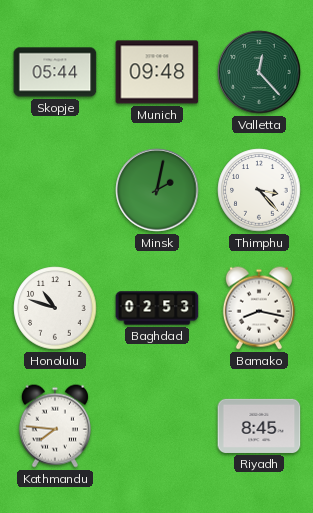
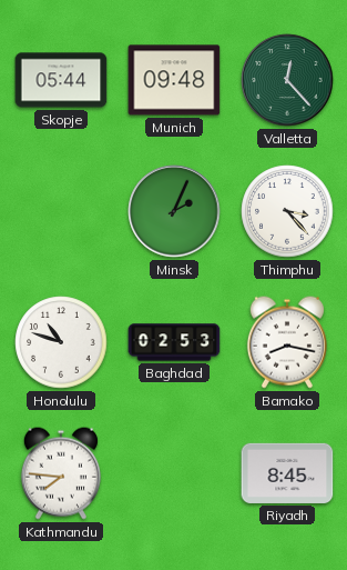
Minsk: 2:02 -> 2:04
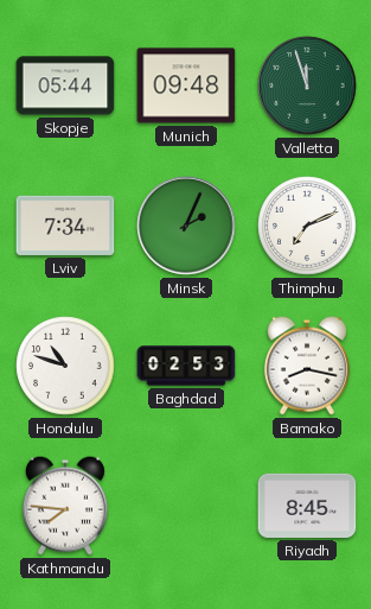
Valletta: 12:23 -> 11:57
Lviv: none -> 7:34
Thimphu: 3:23 -> 7:11
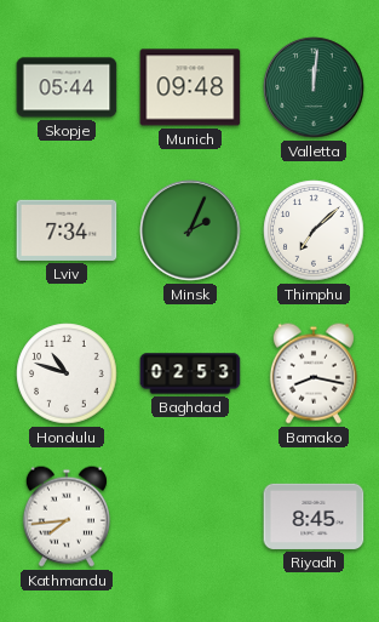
Valletta: 11:57 -> 12:01
Thimphu: 7:11 -> 7:08
Kathmandu: 7:46 -> 7:44
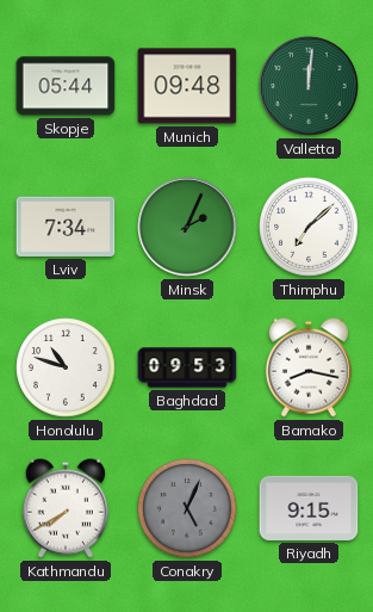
Baghdad: 02:53 -> 09:53
Kathmandu: 7:44 -> 7:40
Conakry: none -> 5:04
Riyadh: 8:45 -> 9:15
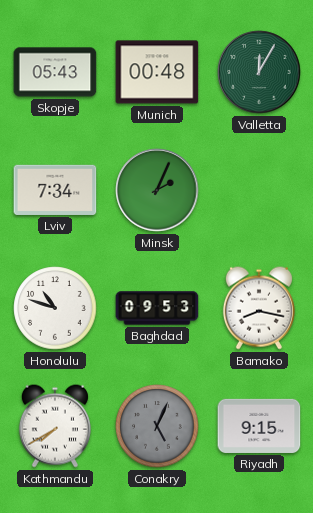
Skopje: 05:44 -> 05:43
Munich: 09:48 -> 00:48
Valletta: 12:01 -> 12:05
Thimphu: 7:08 -> none
